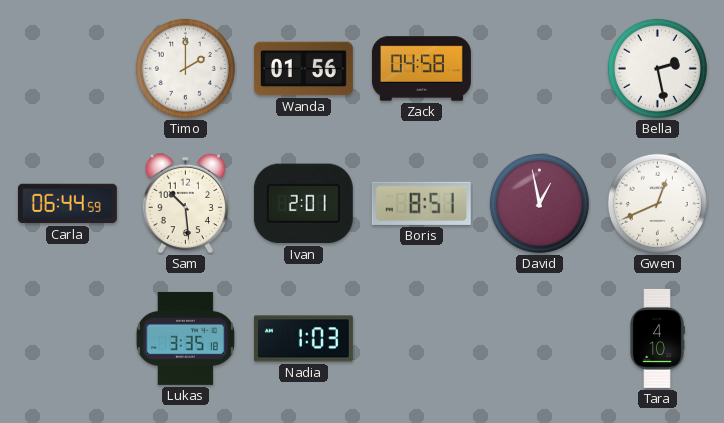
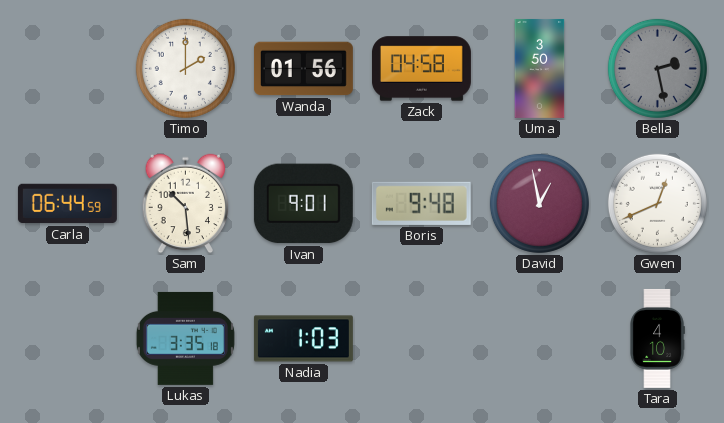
Uma: none -> 3:50
Bella dial: white -> grey
Ivan: 2:01 -> 9:01
Boris: 8:51 -> 9:48
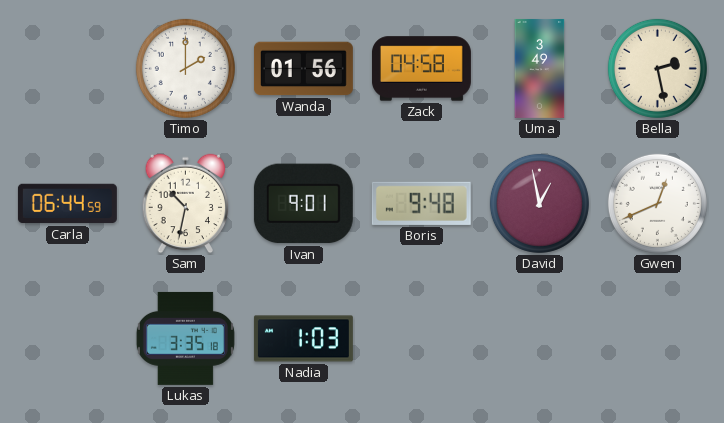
Uma: 3:50 -> 3:49
Bella dial: grey -> cream
Sam: 10:29 -> 10:32
Tara: 4:10 -> none
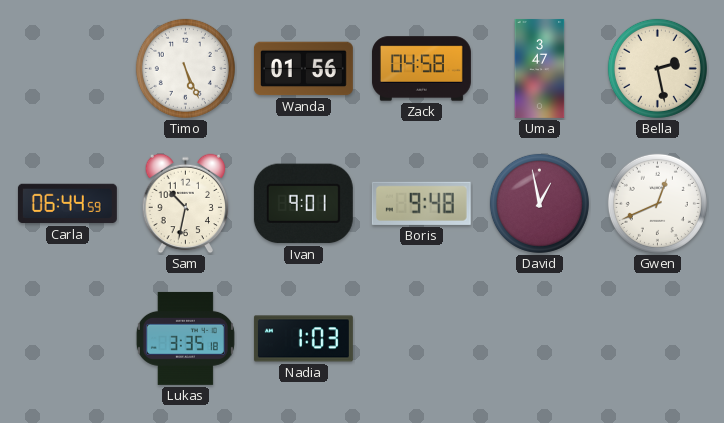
Timo: 2:00 -> 5:26
Uma: 3:49 -> 3:47
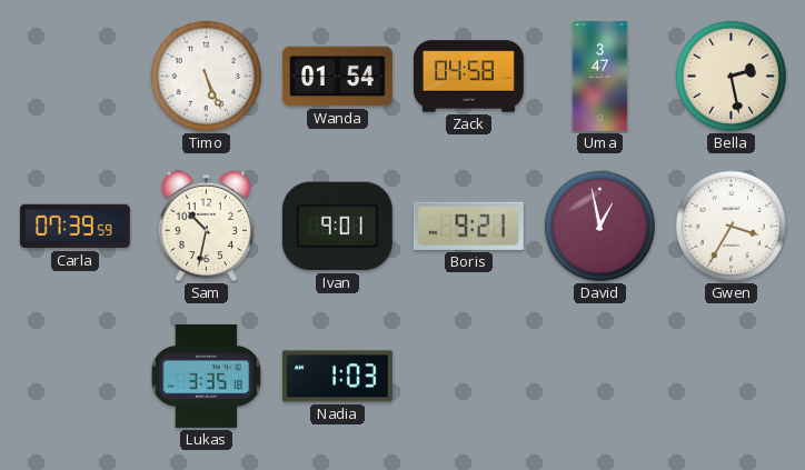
Wanda: 01:56 -> 01:54
Carla: 06:44 -> 07:39
Boris: 9:48 -> 9:21
Gwen: 12:41 -> 3:35
